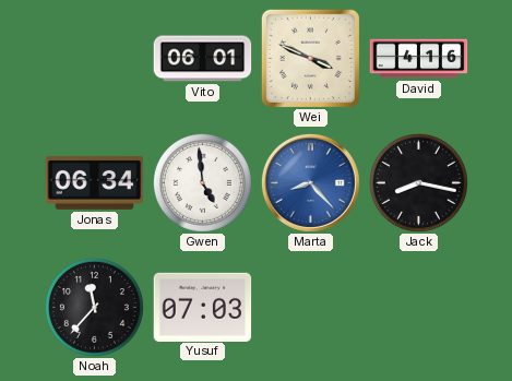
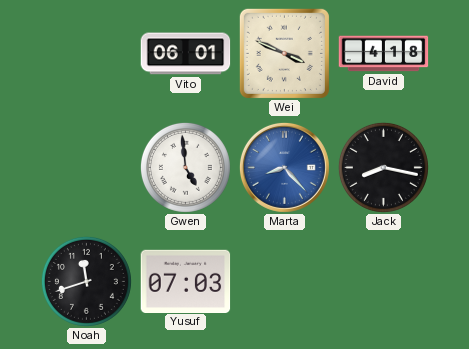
David: 4:16 -> 4:18
Jonas: 06:34 -> none
Noah: 11:37 -> 11:42
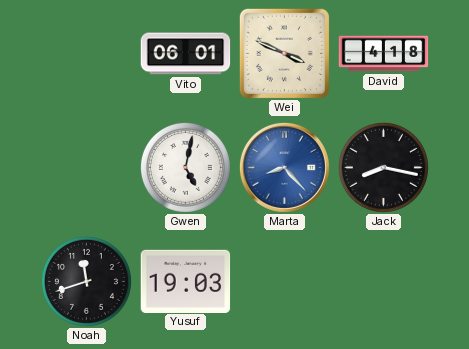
Gwen: 4:59 -> 5:02
Yusuf: 07:03 -> 19:03
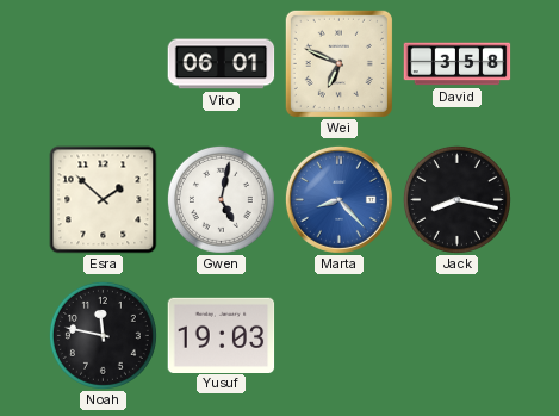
Wei: 3:49 -> 6:49
David: 4:18 -> 3:58
Esra: none -> 1:52
Noah: 11:42 -> 11:47
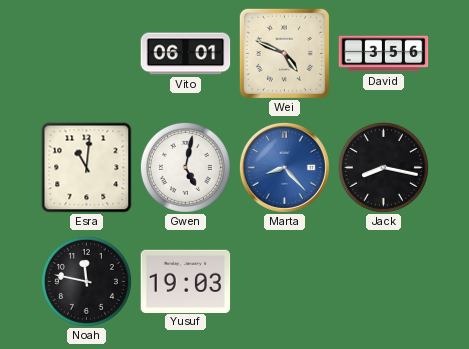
Wei: 6:49 -> 4:49
David: 3:58 -> 3:56
Esra: 1:52 -> 11:01
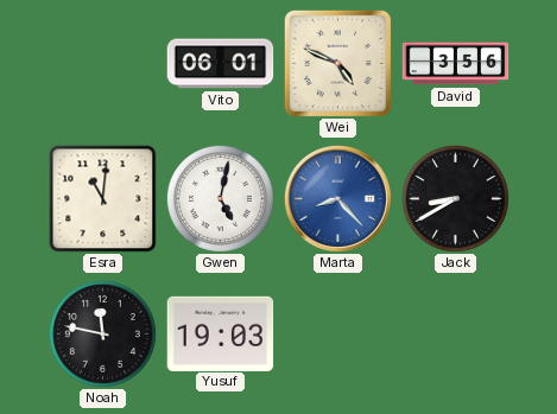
Jack: 8:17 -> 8:40
